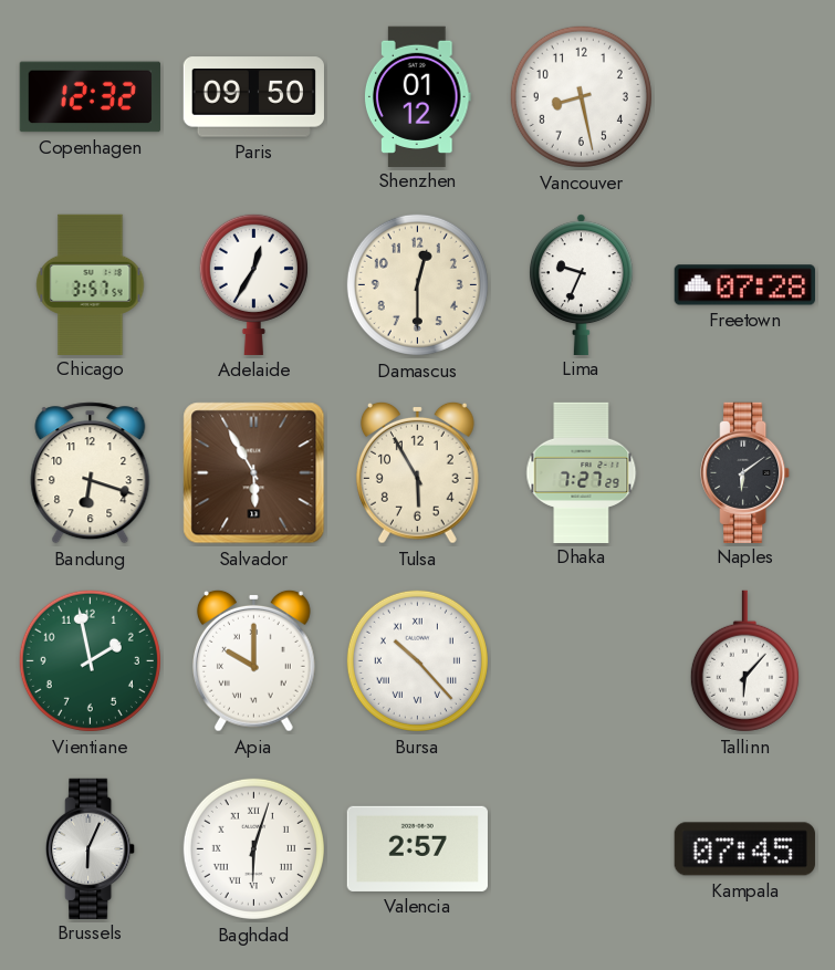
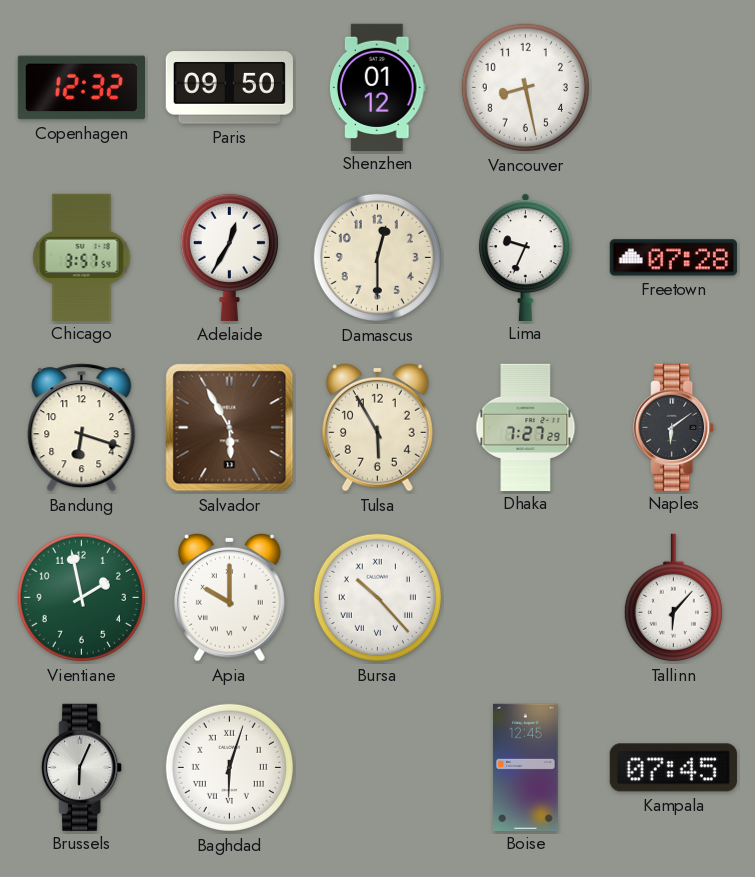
Valencia: 2:57 -> none
Boise: none -> 12:45
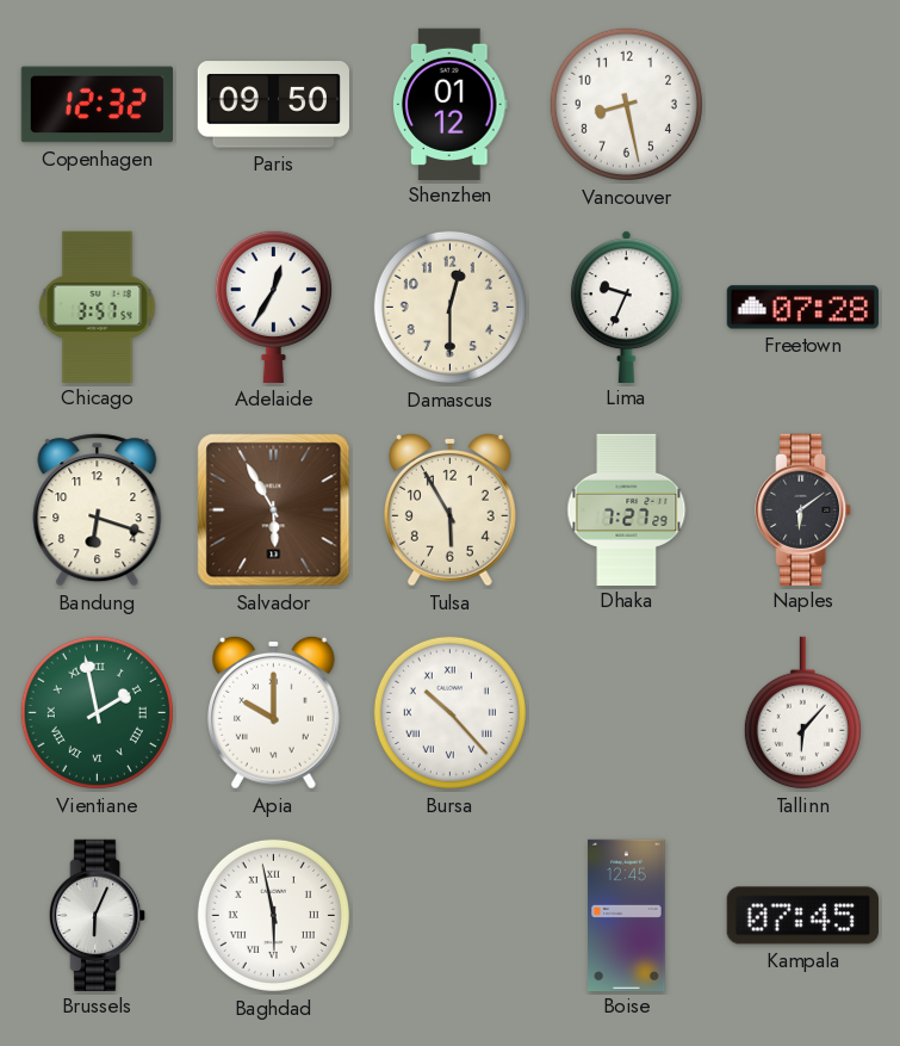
Vientiane numerals: Arabic -> Roman
Baghdad: 6:03 -> 5:58
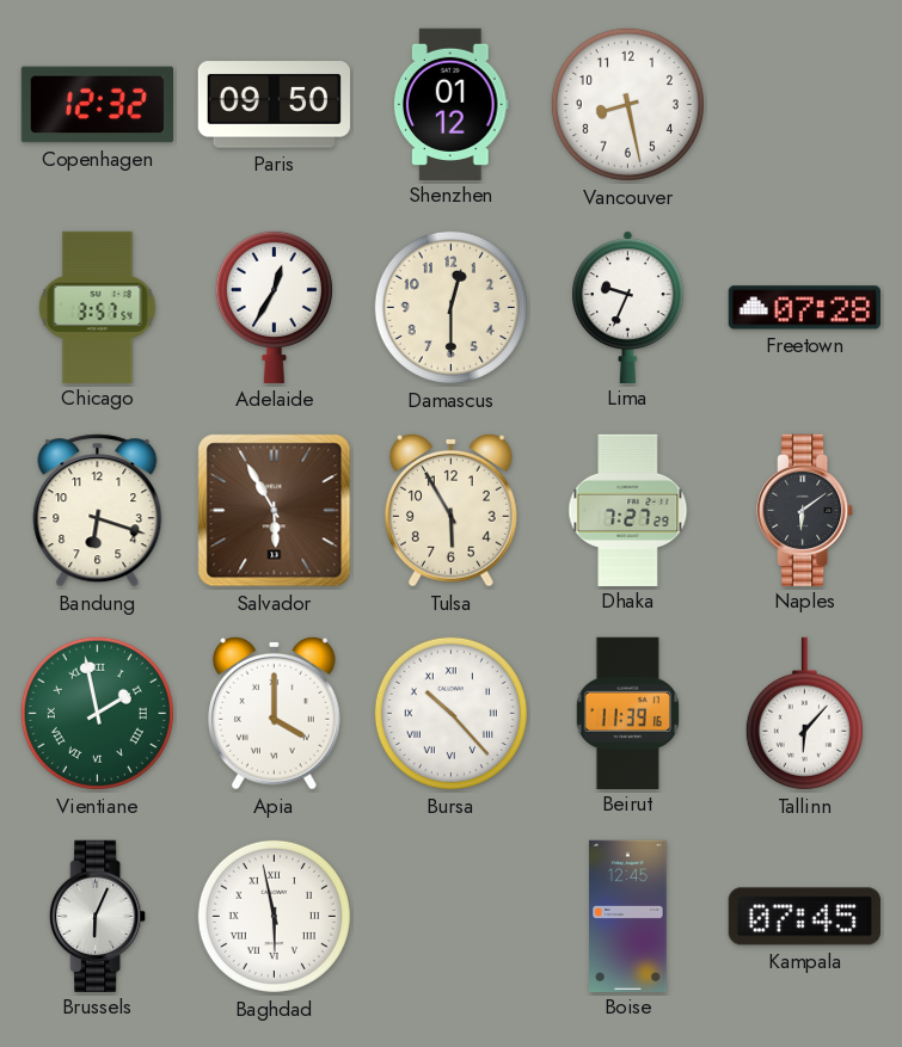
Apia: 10:00 -> 4:00
Beirut: none -> 11:39
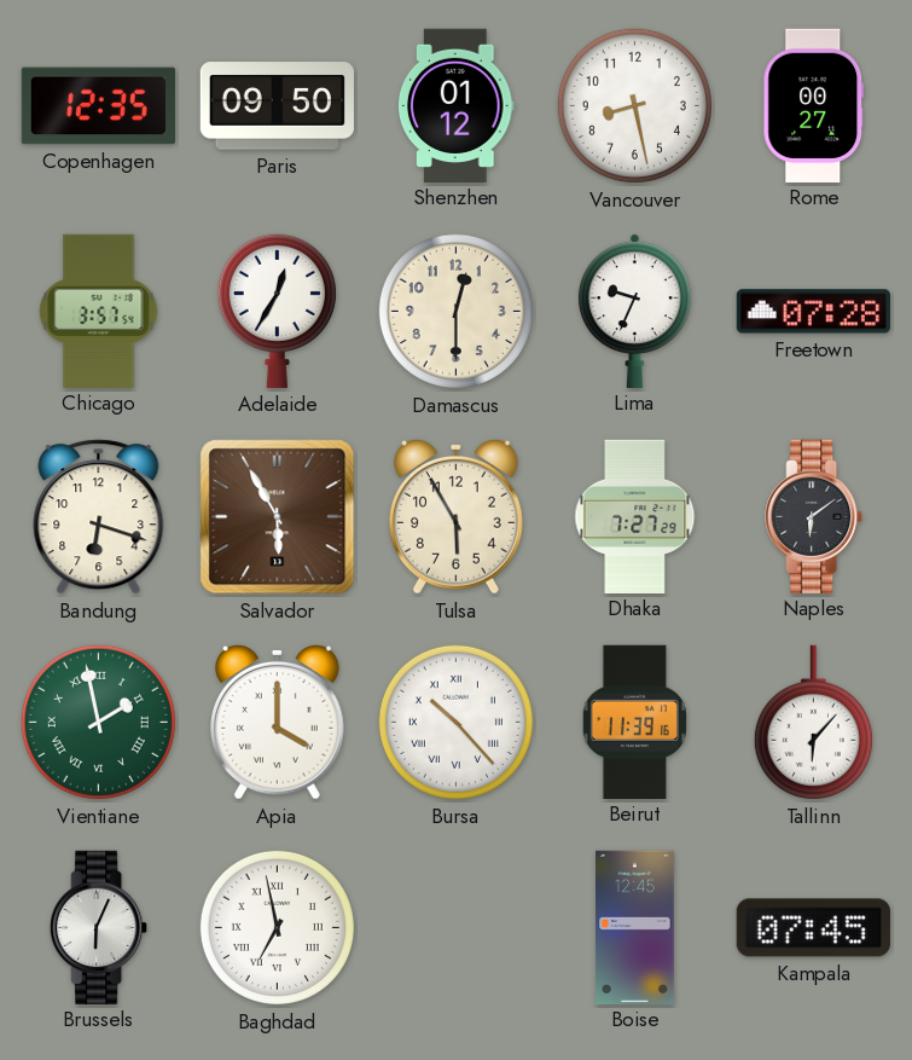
Copenhagen: 12:32 -> 12:35
Rome: none -> 00:27
Baghdad: 5:58 -> 6:58
